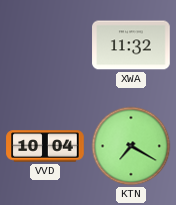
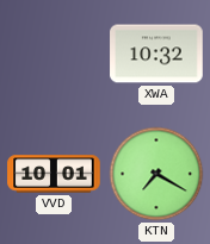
XWA: 11:32 -> 10:32
VVD: 10:04 -> 10:01
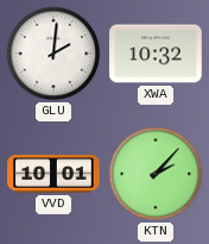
GLU: none -> 2:01
KTN: 7:20 -> 2:07
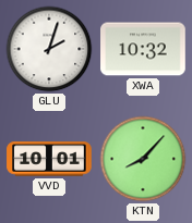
GLU: 2:01 -> 2:03
KTN: 2:07 -> 8:07
